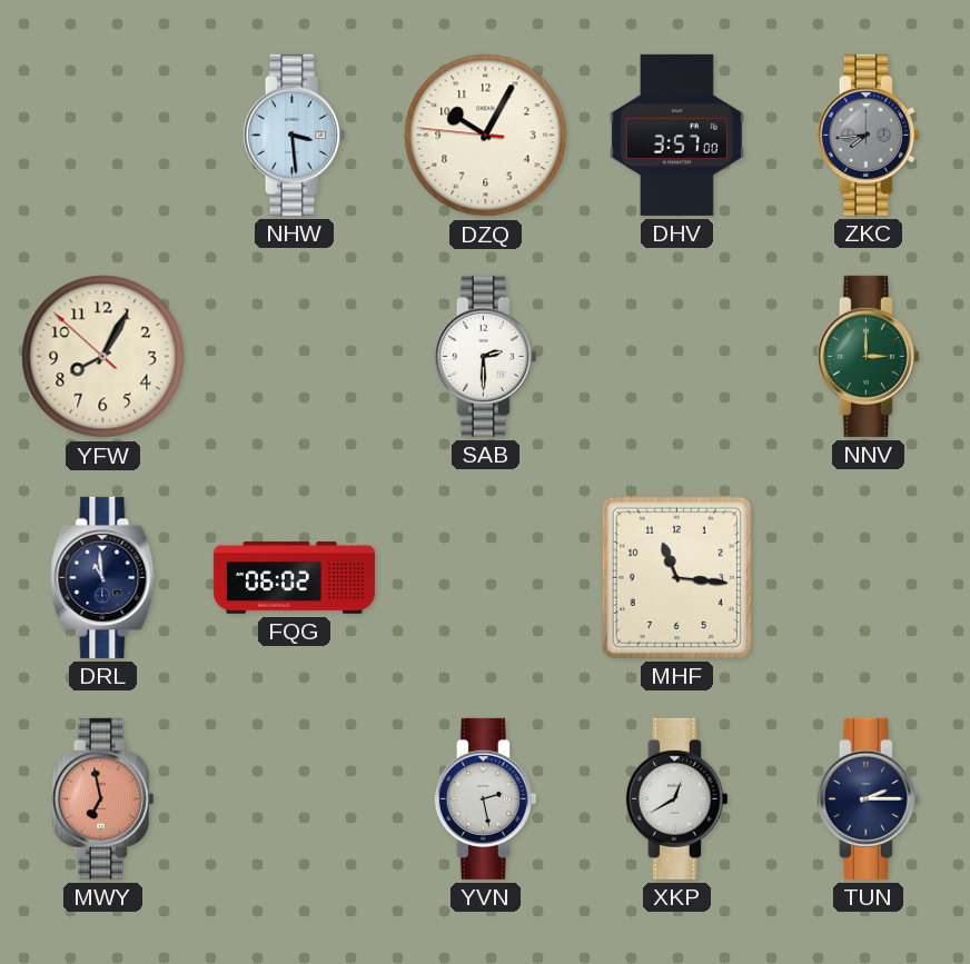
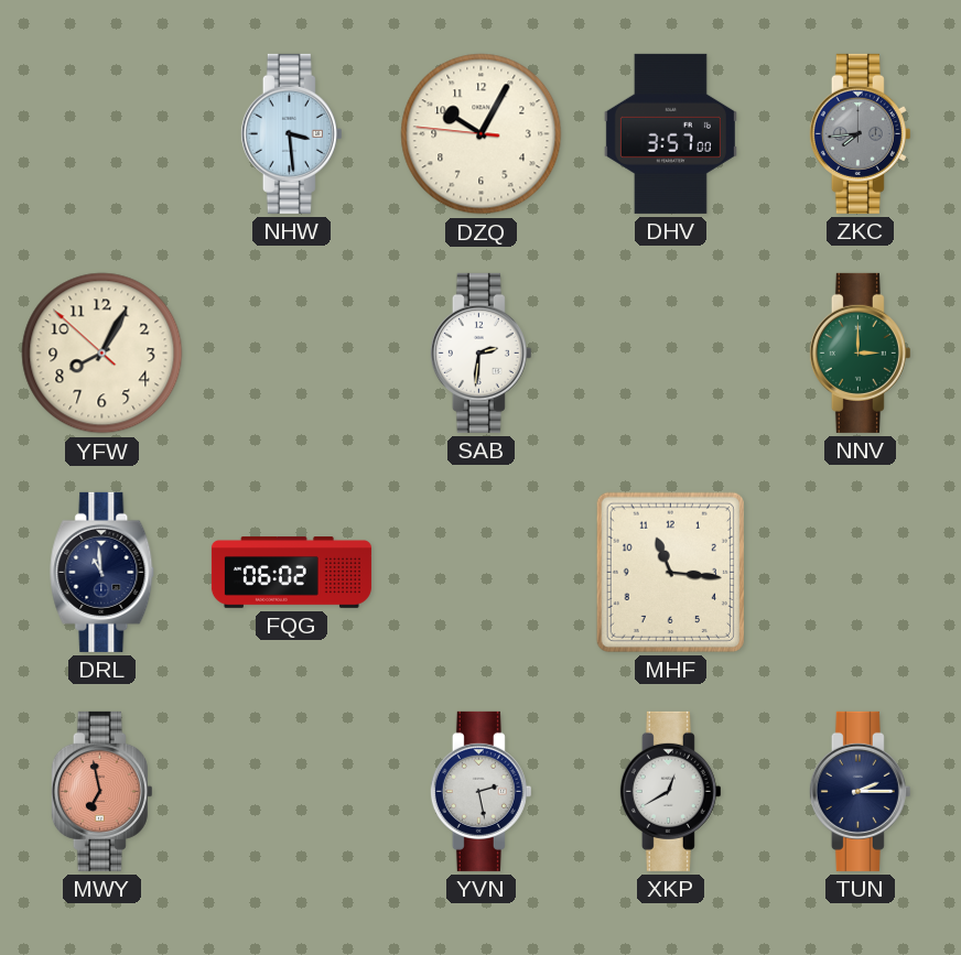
SAB: 2:30 -> 2:31
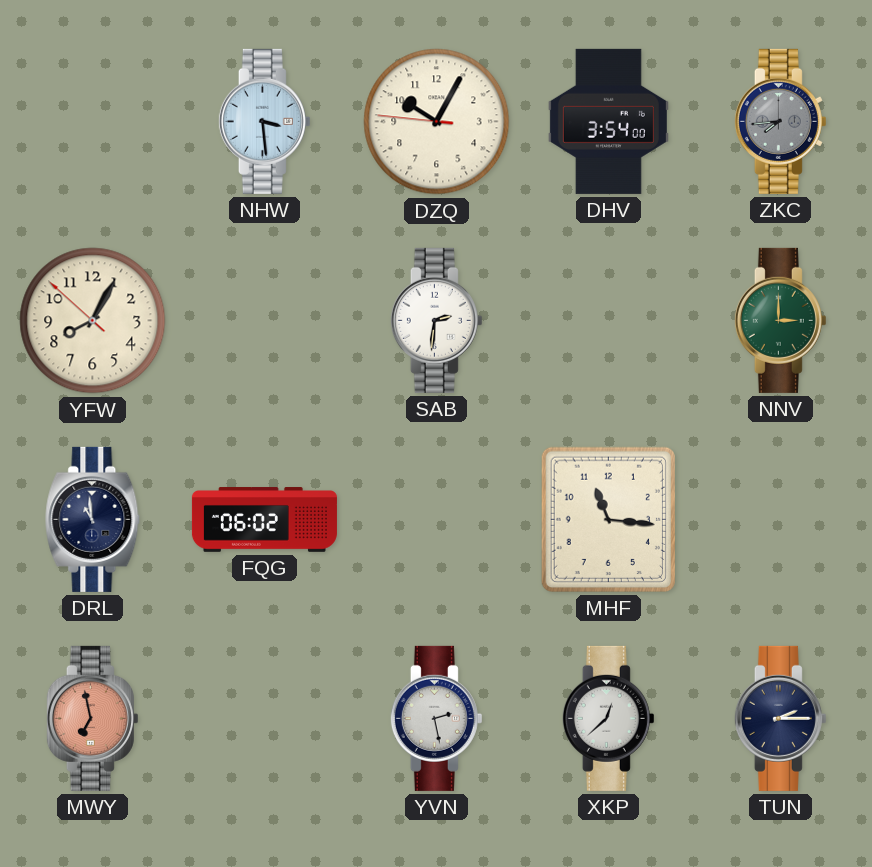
DHV: 3:57 -> 3:54
XKP: 12:40 -> 12:38
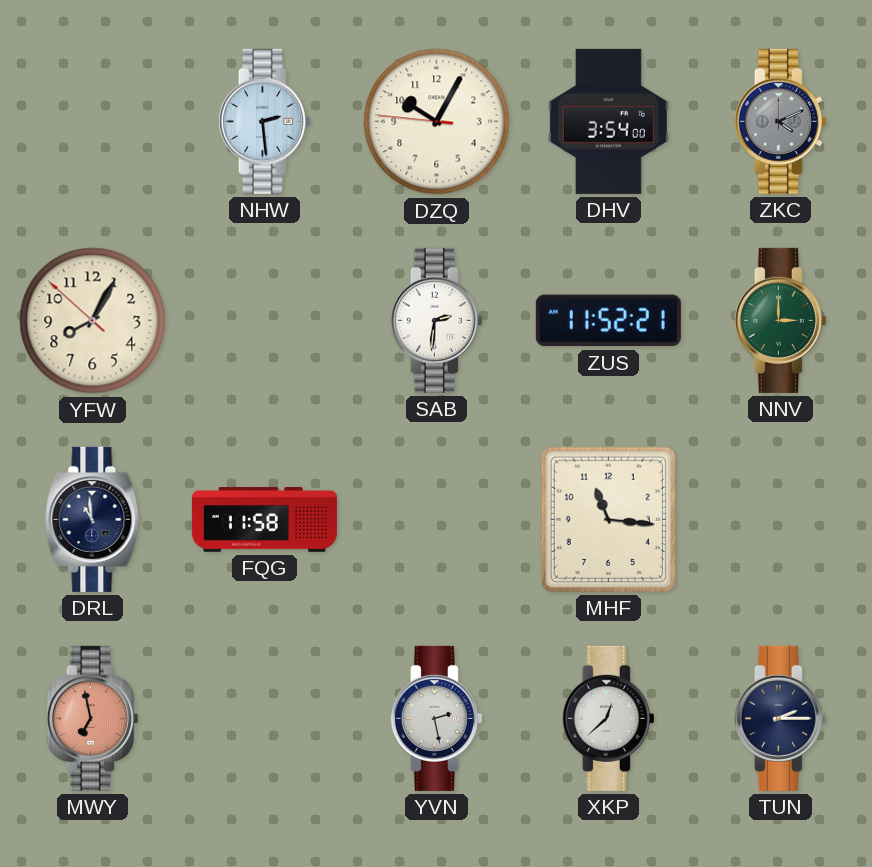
NHW: 3:29 -> 2:29
ZKC: 7:44 -> 4:11
ZUS: none -> 11:52
FQG: 06:02 -> 11:58
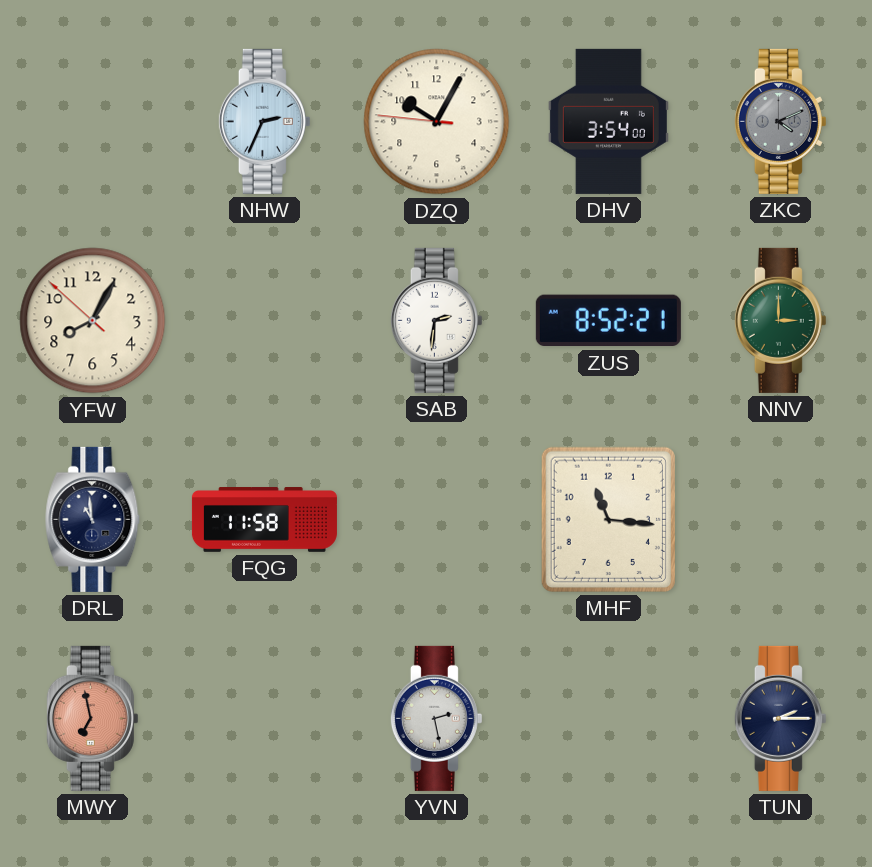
NHW: 2:29 -> 2:34
ZUS: 11:52 -> 8:52
XKP: 12:38 -> none
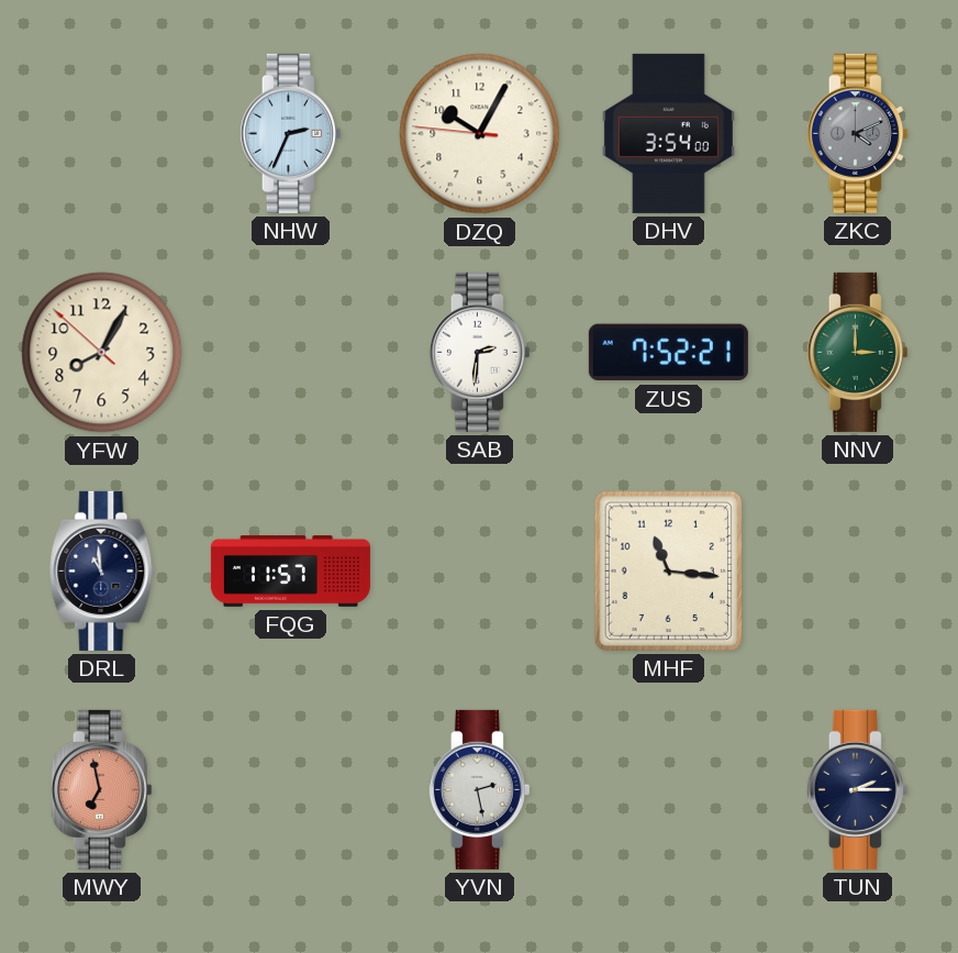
ZUS: 8:52 -> 7:52
FQG: 11:58 -> 11:57
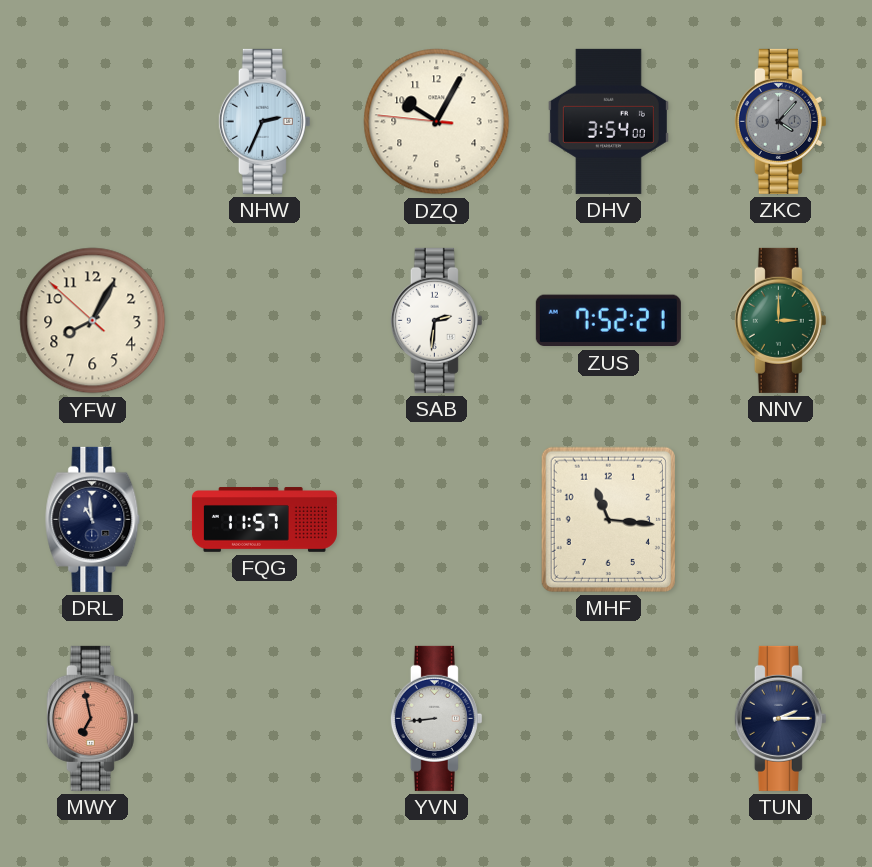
ZKC: 4:11 -> 4:07
YVN: 2:28 -> 8:44
